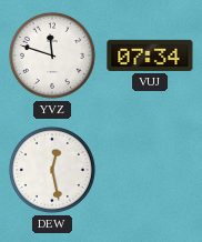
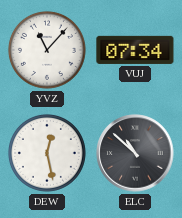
YVZ: 11:48 -> 11:07
ELC: none -> 10:52
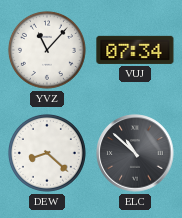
DEW: 12:28 -> 8:22
